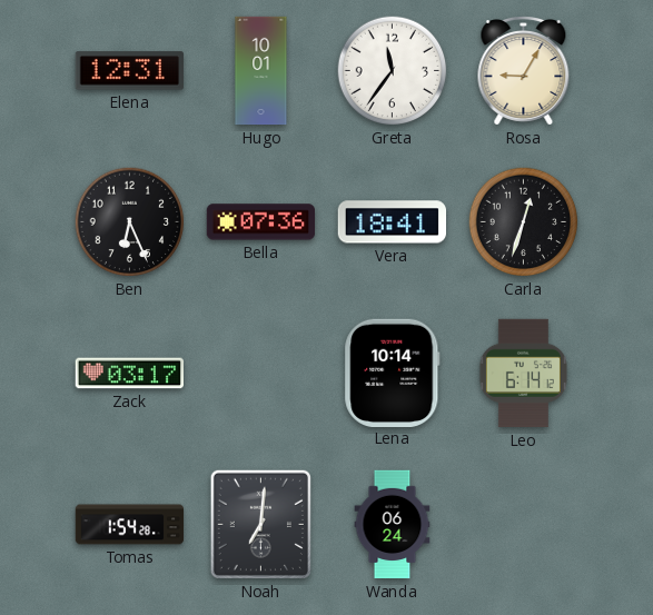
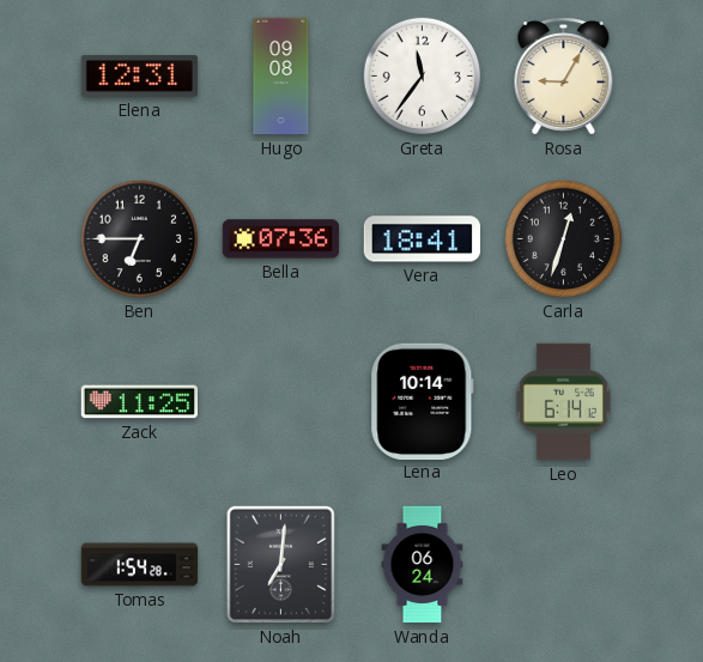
Hugo: 10:01 -> 09:08
Ben: 6:26 -> 6:45
Zack: 03:17 -> 11:25
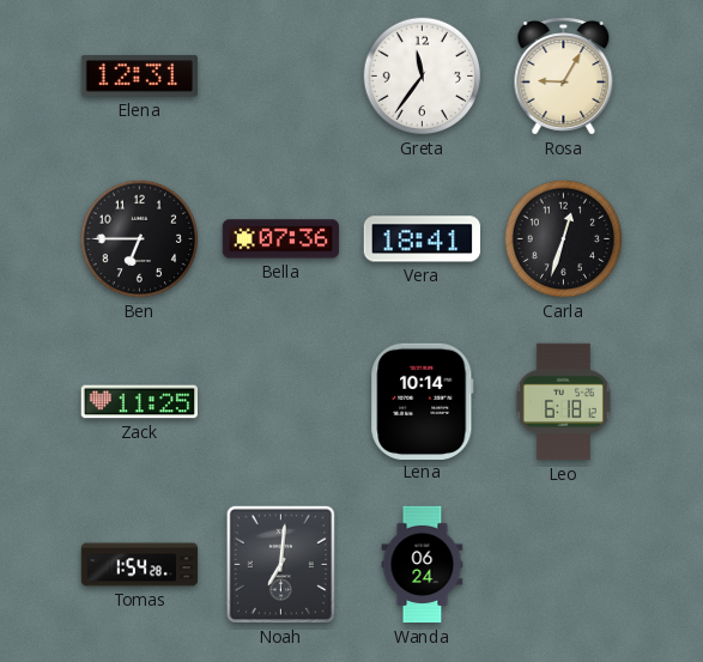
Hugo: 09:08 -> none
Leo: 6:14 -> 6:18
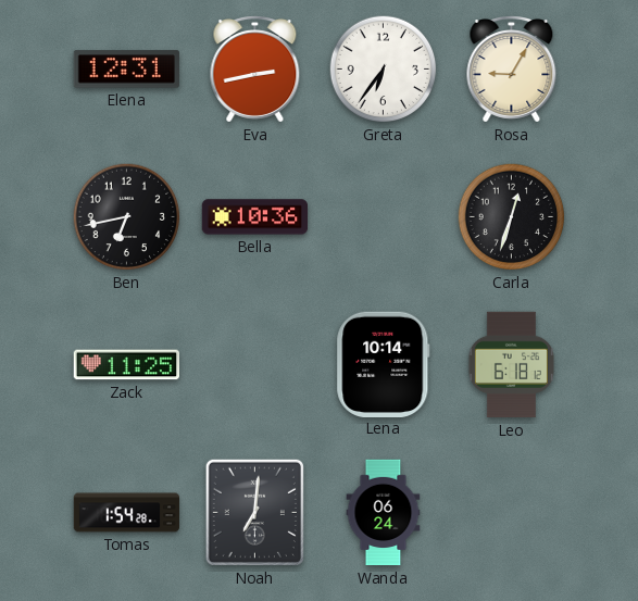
Eva: none -> 2:43
Greta: 11:36 -> 6:36
Ben: 6:45 -> 6:43
Bella: 07:36 -> 10:36
Vera: 18:41 -> none
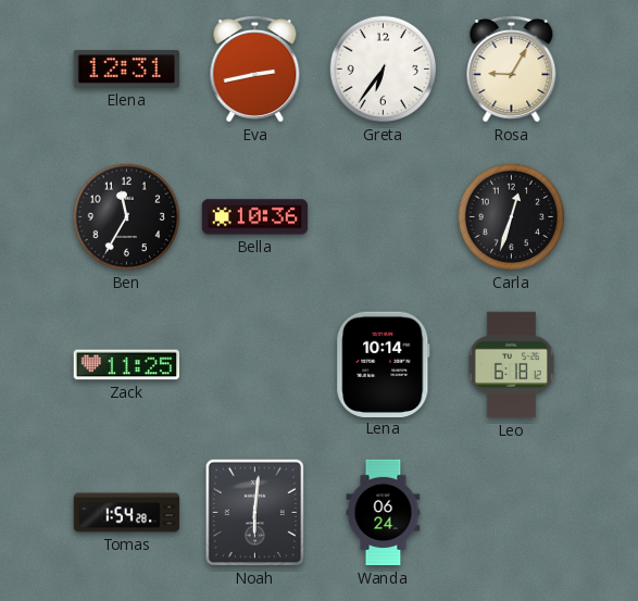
Ben: 6:43 -> 11:35
Noah: 7:01 -> 6:01
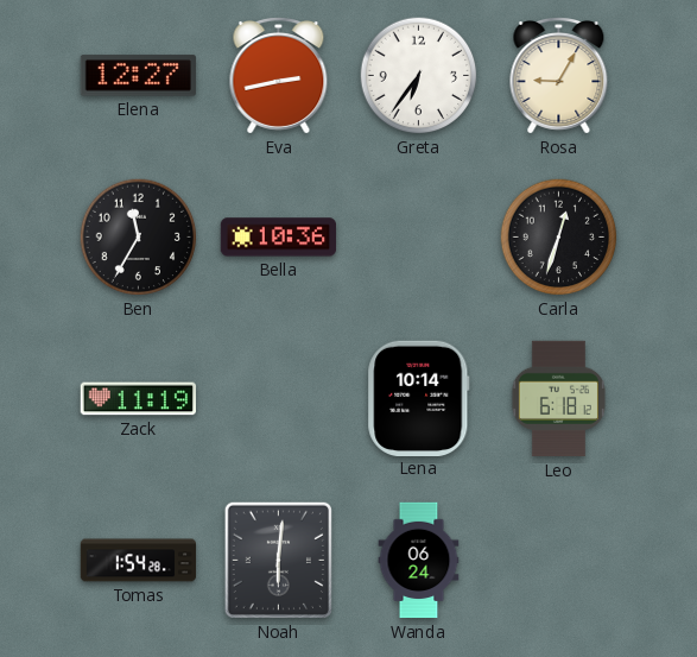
Elena: 12:31 -> 12:27
Zack: 11:25 -> 11:19
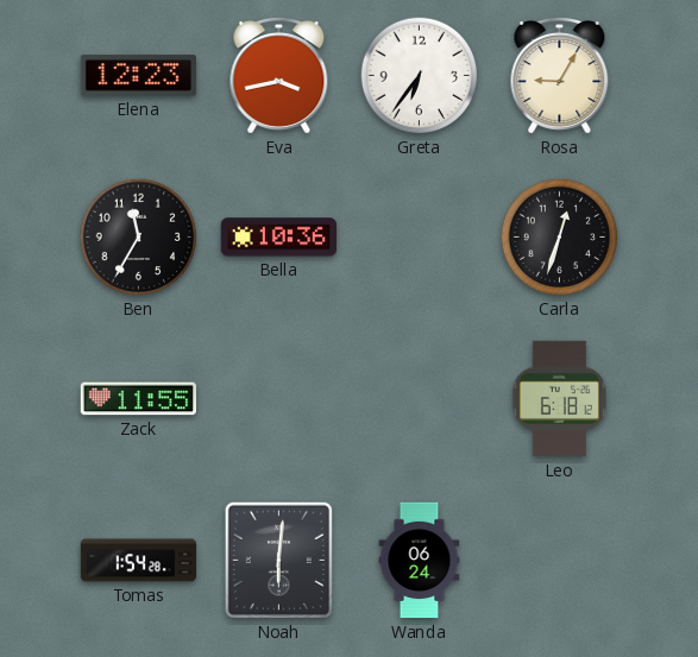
Elena: 12:27 -> 12:23
Eva: 2:43 -> 3:43
Zack: 11:19 -> 11:55
Lena: 10:14 -> none
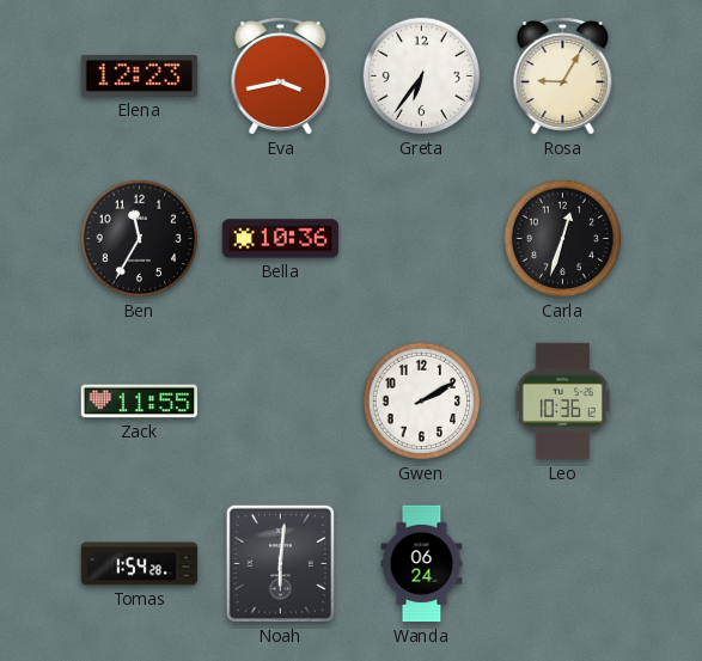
Gwen: none -> 2:10
Leo: 6:18 -> 10:36
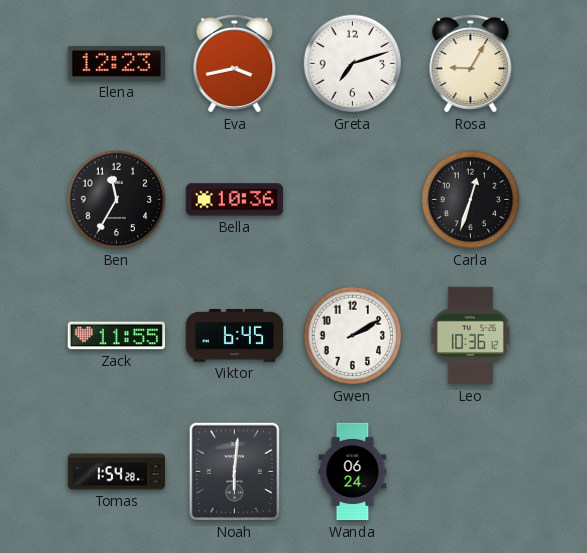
Greta: 6:36 -> 7:12
Viktor: none -> 6:45
